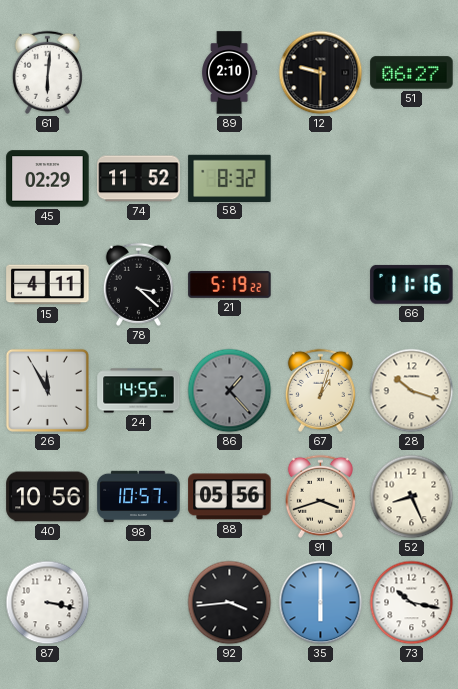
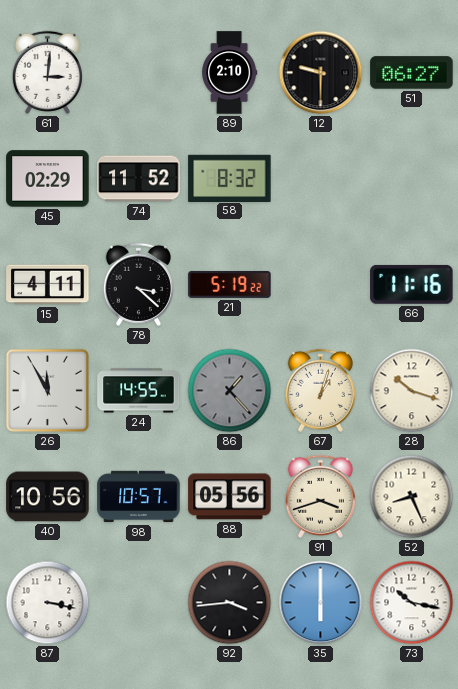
61: 6:01 -> 3:01
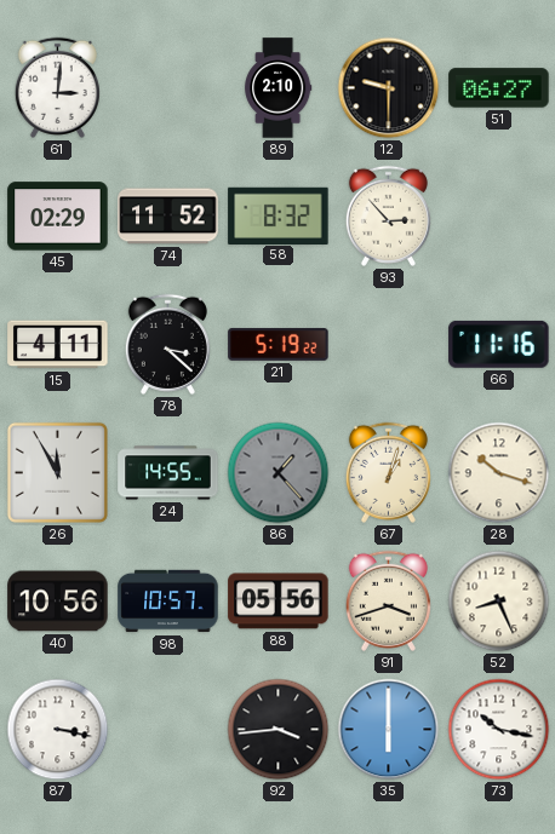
93: none -> 2:53
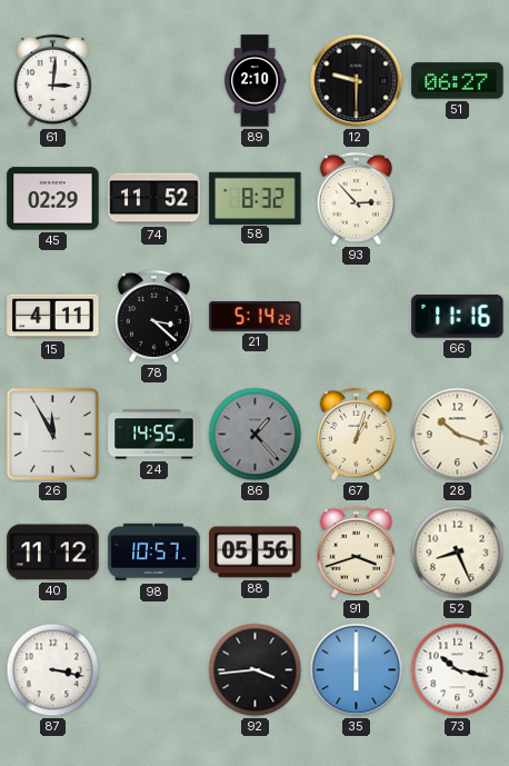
21: 5:19 -> 5:14
40: 10:56 -> 11:12
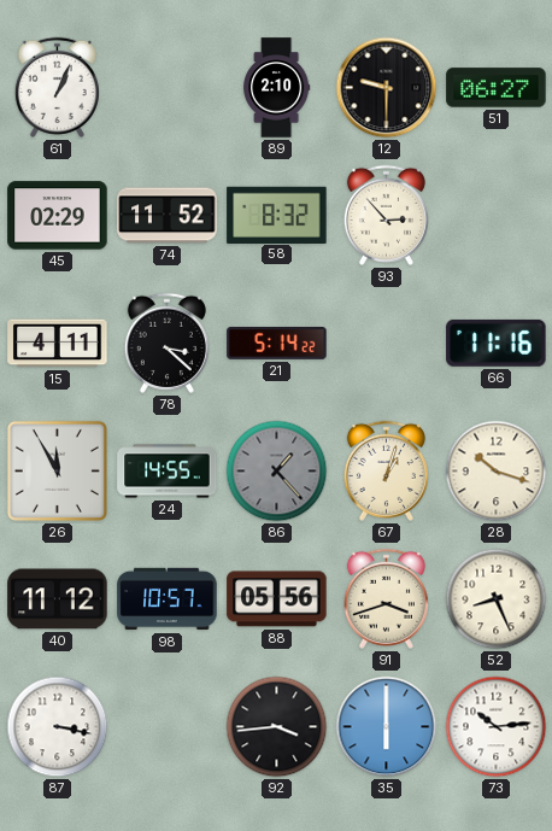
61: 3:01 -> 1:04
73: 10:17 -> 10:14
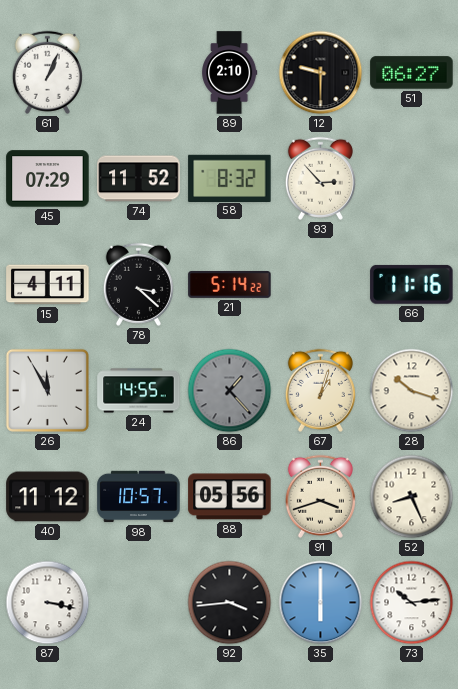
45: 02:29 -> 07:29
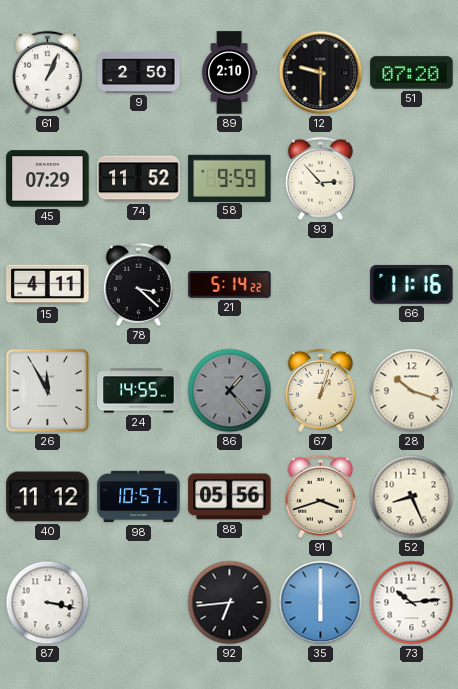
9: none -> 2:50
51: 06:27 -> 07:20
58: 8:32 -> 9:59
92: 3:44 -> 6:44
